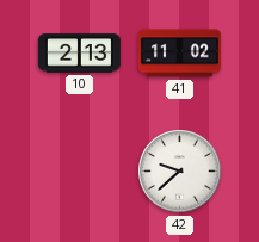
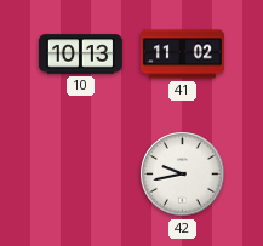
10: 2:13 -> 10:13
42: 9:38 -> 9:43
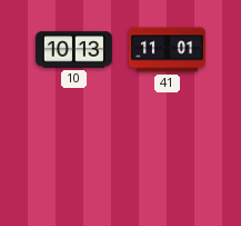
41: 11:02 -> 11:01
42: 9:43 -> none
